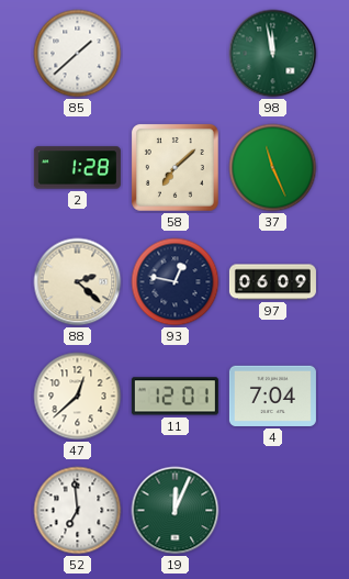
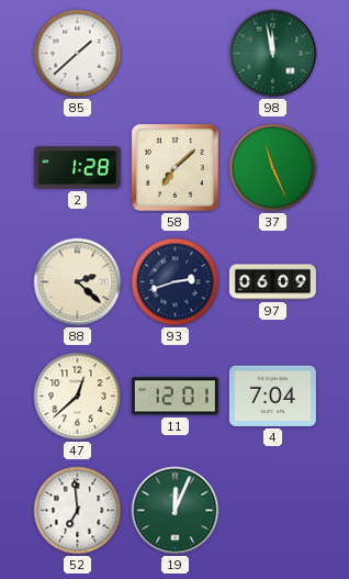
93: 12:47 -> 2:42
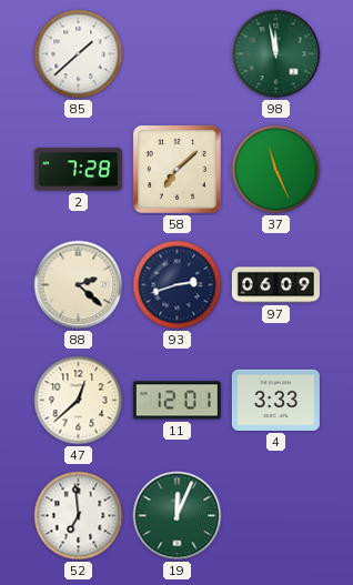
2: 1:28 -> 7:28
4: 7:04 -> 3:33
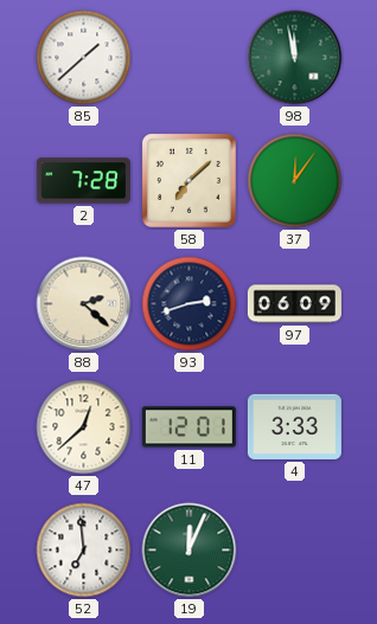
37: 11:26 -> 12:06
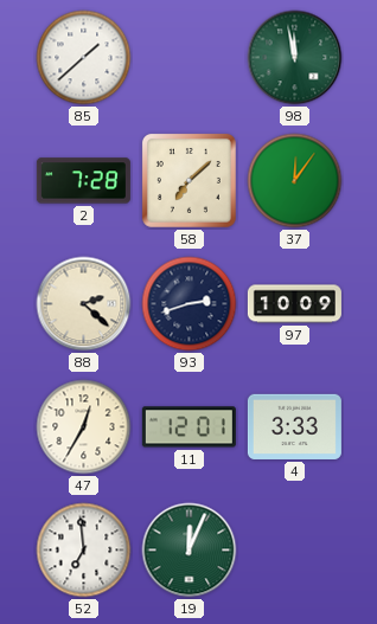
97: 06:09 -> 10:09
47: 12:38 -> 12:35
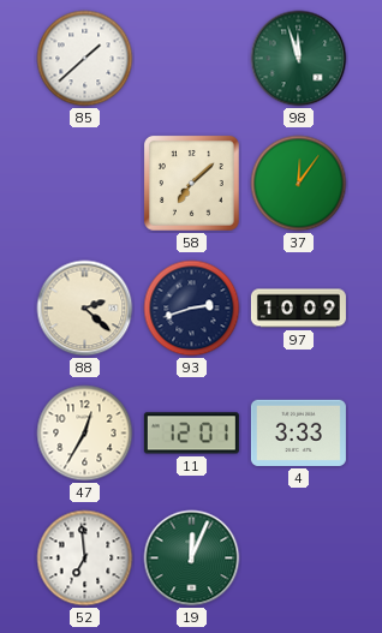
98: 11:58 -> 11:57
2: 7:28 -> none
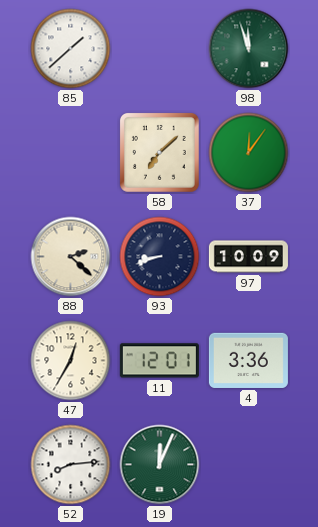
93: 2:42 -> 8:42
4: 3:33 -> 3:36
52: 6:59 -> 8:14
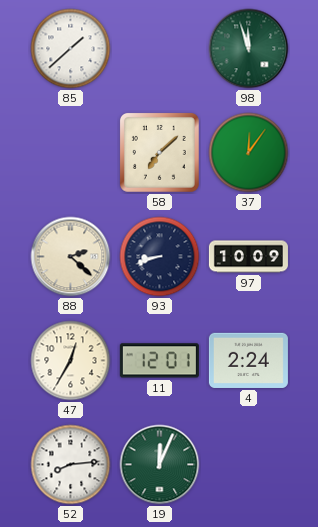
4: 3:36 -> 2:24
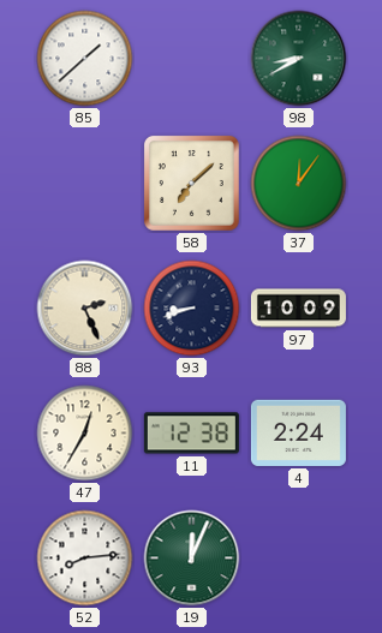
98: 11:57 -> 8:40
88: 2:22 -> 2:26
11: 12:01 -> 12:38
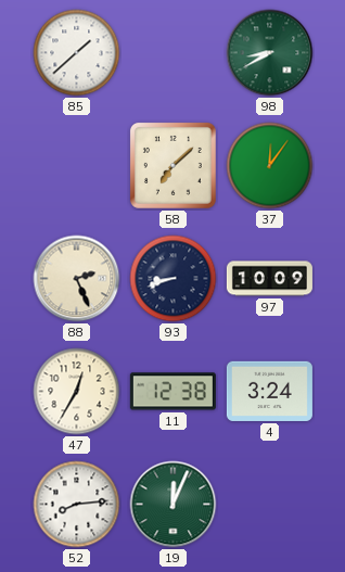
4: 2:24 -> 3:24
